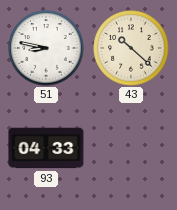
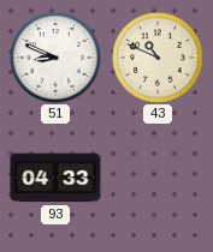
51: 8:47 -> 8:49
43: 10:22 -> 10:49
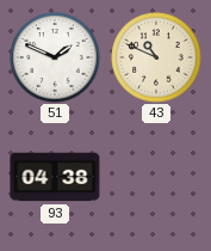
51: 8:49 -> 1:49
93: 04:33 -> 04:38
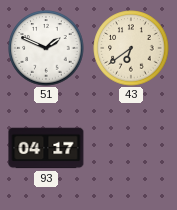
43: 10:49 -> 6:39
93: 04:38 -> 04:17
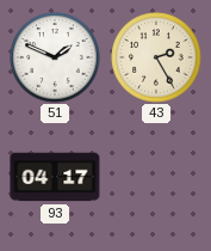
43: 6:39 -> 2:25
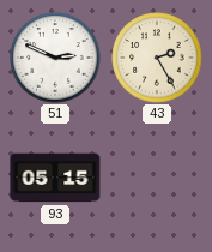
51: 1:49 -> 2:49
93: 04:17 -> 05:15
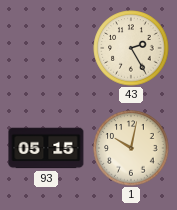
51: 2:49 -> none
1: none -> 10:02
